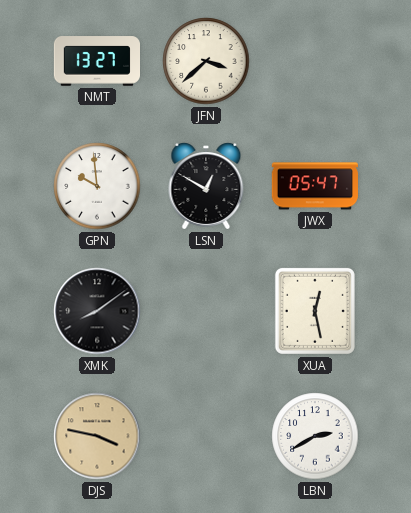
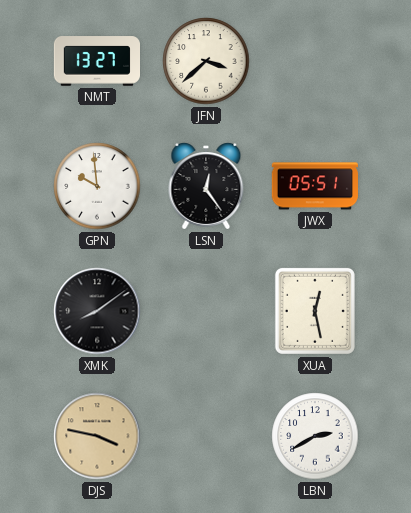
LSN: 12:50 -> 12:24
JWX: 05:47 -> 05:51
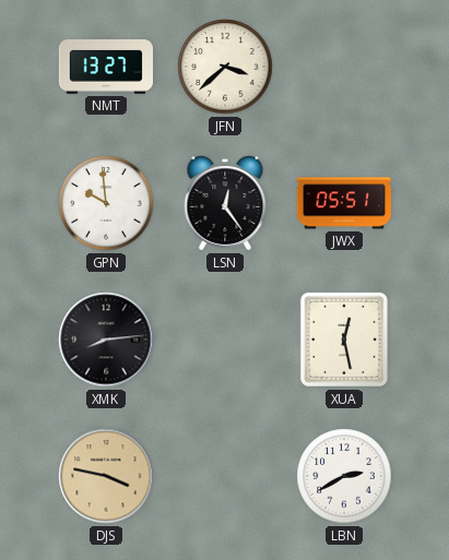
XMK: 8:09 -> 8:14
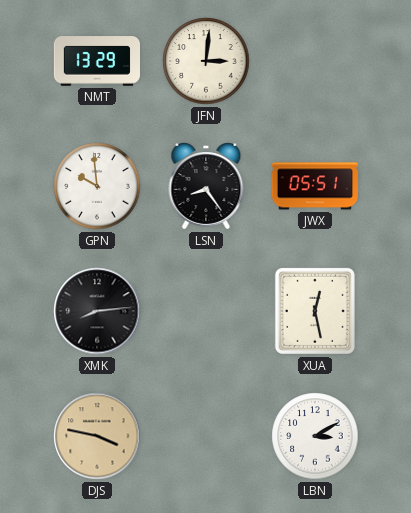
NMT: 13:27 -> 13:29
JFN: 3:38 -> 3:01
LSN: 12:24 -> 8:24
LBN: 2:40 -> 3:10
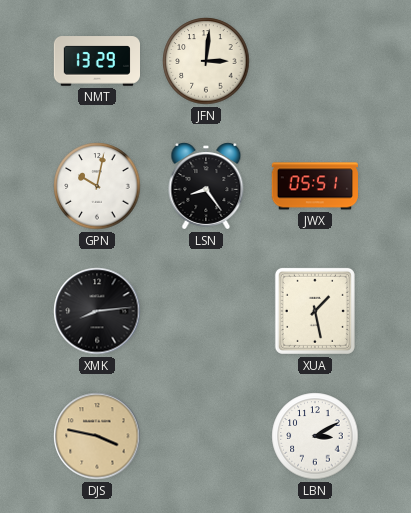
GPN: 9:59 -> 10:02
XUA: 12:28 -> 1:28
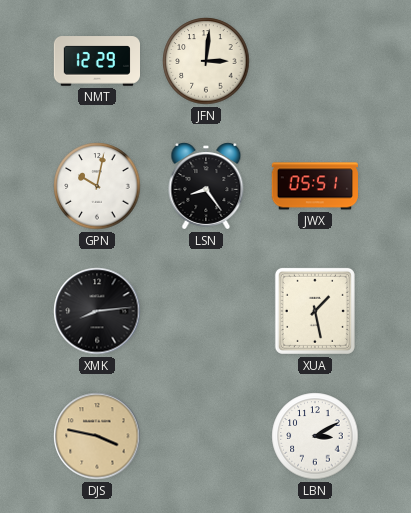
NMT: 13:29 -> 12:29
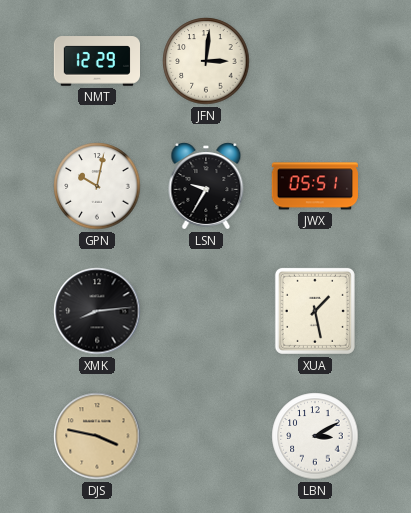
LSN: 8:24 -> 9:35
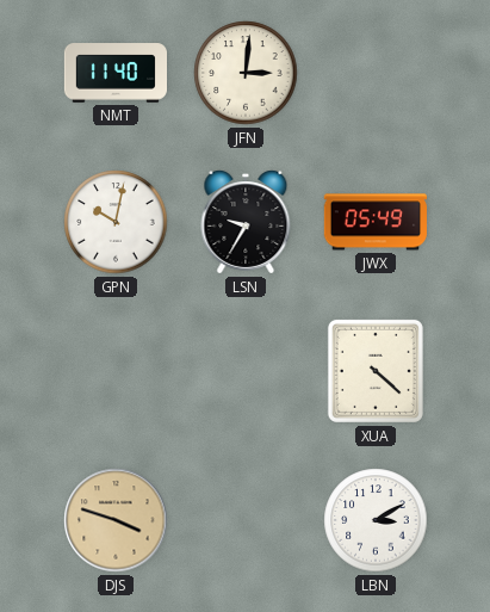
NMT: 12:29 -> 11:40
JWX: 05:51 -> 05:49
XMK: 8:14 -> none
XUA: 1:28 -> 4:22
DJS: 3:47 -> 3:48
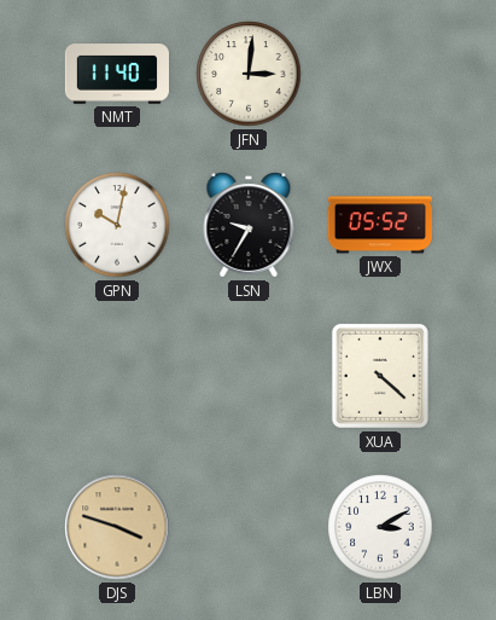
JWX: 05:49 -> 05:52
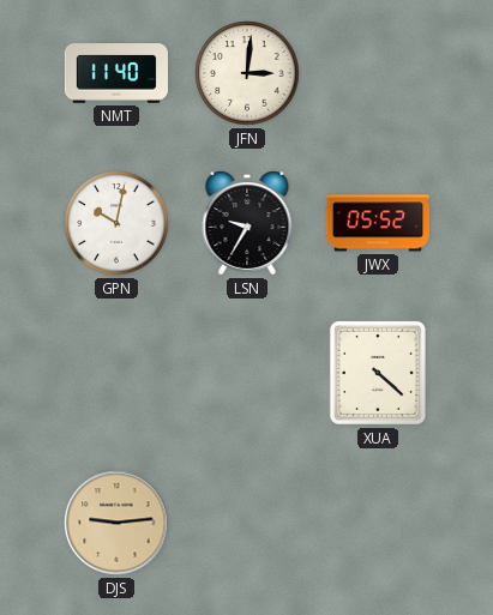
DJS: 3:48 -> 9:14
LBN: 3:10 -> none
